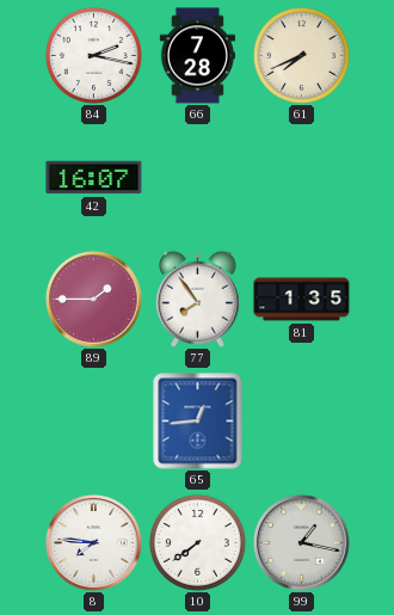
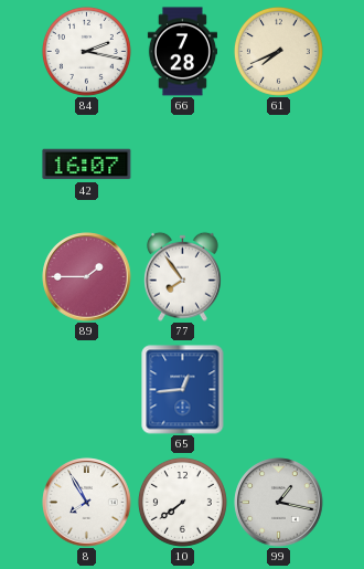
81: 1:35 -> none
8: 7:46 -> 7:55
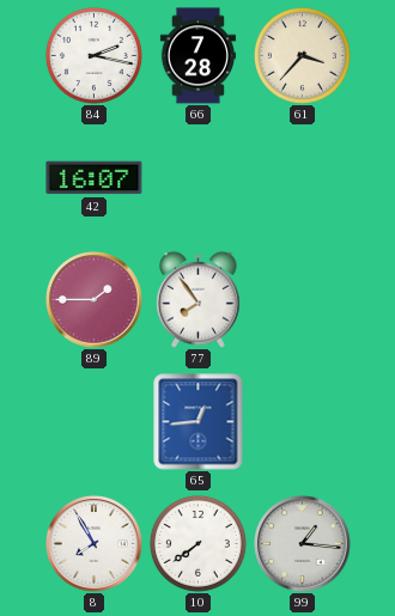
61: 7:41 -> 3:37
99: 1:17 -> 1:16
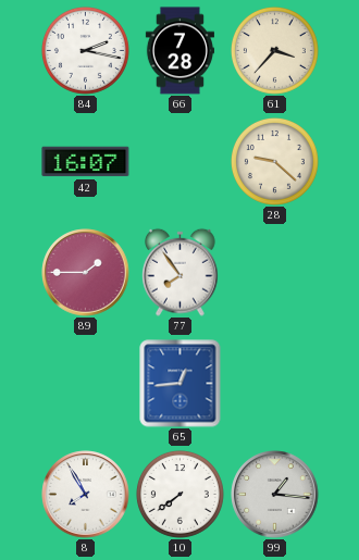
28: none -> 9:22
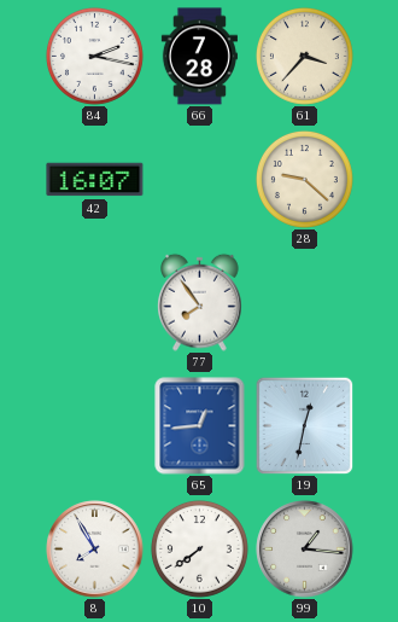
89: 1:45 -> none
19: none -> 12:32
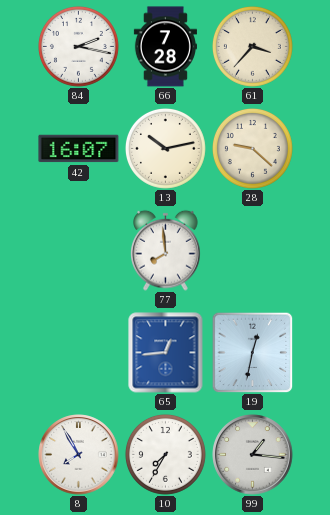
13: none -> 10:13
77: 7:54 -> 7:59
10: 7:39 -> 7:35
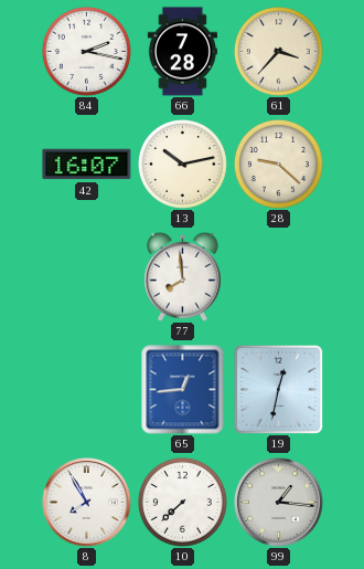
10: 7:35 -> 7:38
